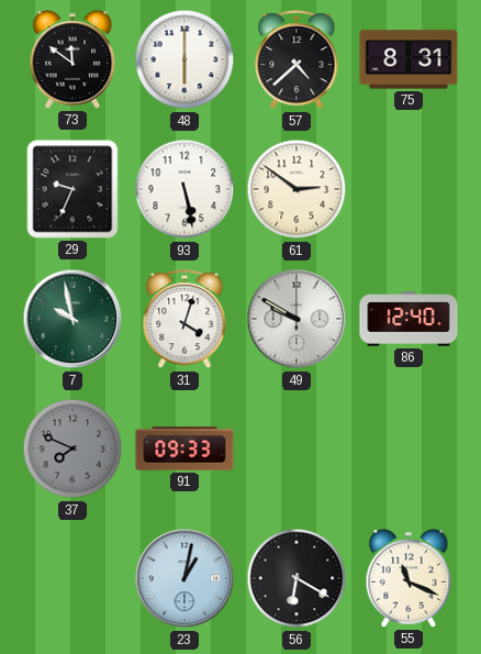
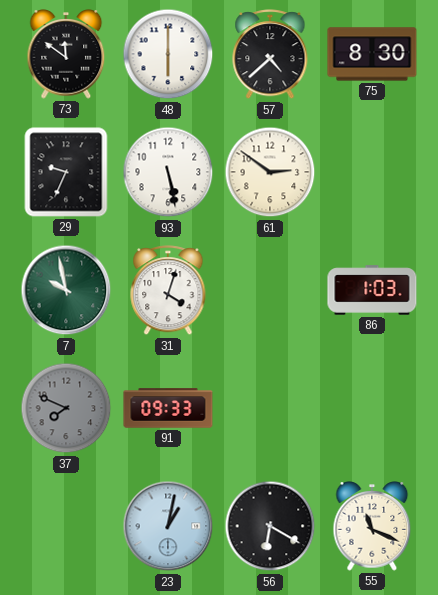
75: 8:31 -> 8:30
49: 9:50 -> none
86: 12:40 -> 1:03
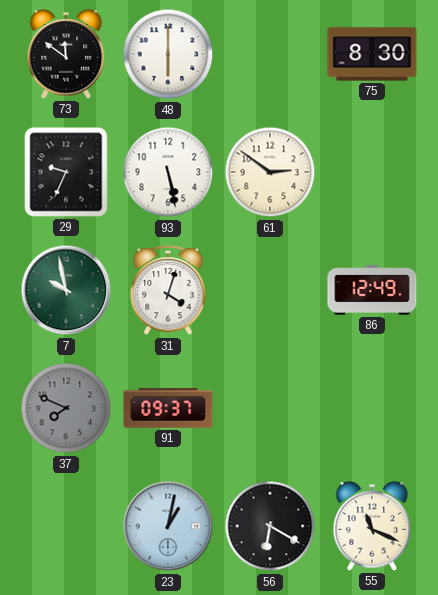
57: 4:38 -> none
86: 1:03 -> 12:49
91: 09:33 -> 09:37
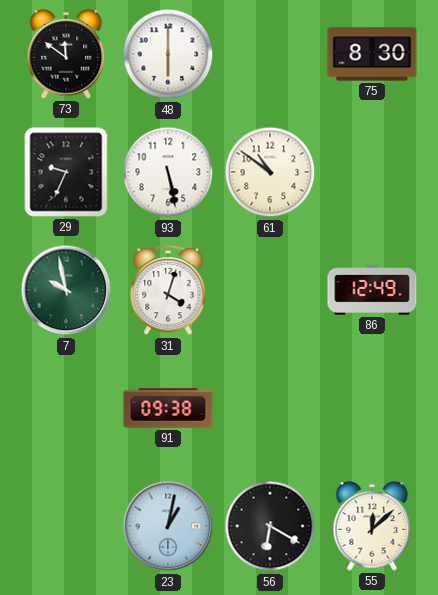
61: 2:51 -> 10:51
37: 7:49 -> none
91: 09:37 -> 09:38
55: 11:19 -> 12:08
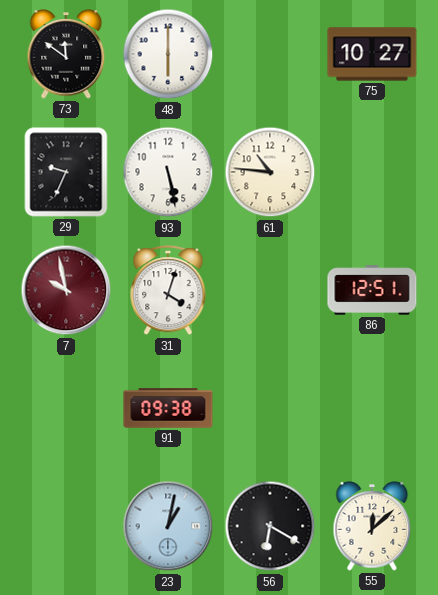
75: 8:30 -> 10:27
61: 10:51 -> 10:46
7 dial: green -> burgundy
86: 12:49 -> 12:51
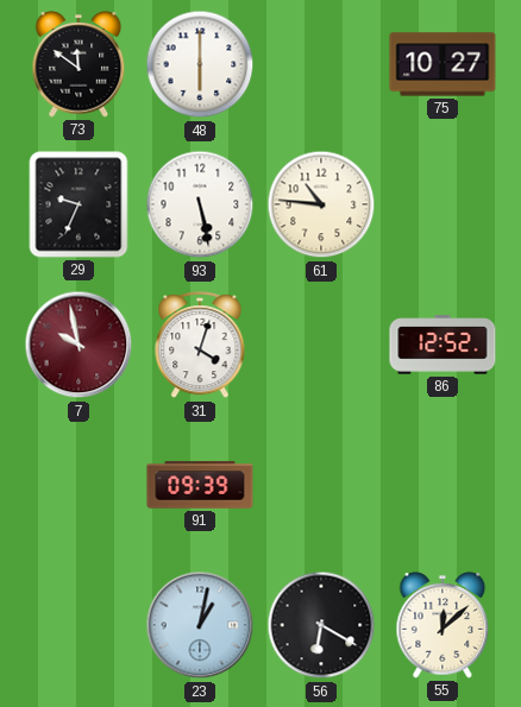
86: 12:51 -> 12:52
91: 09:38 -> 09:39
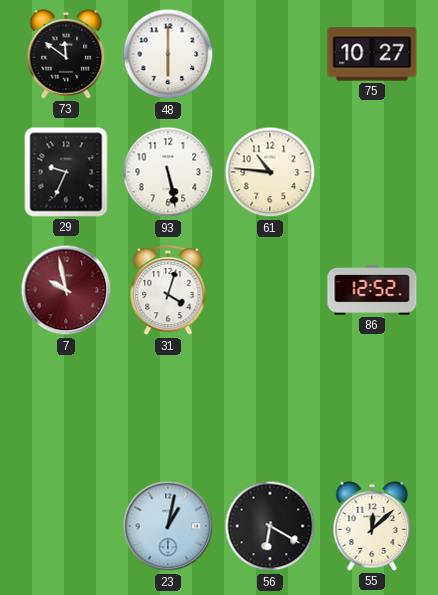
91: 09:39 -> none
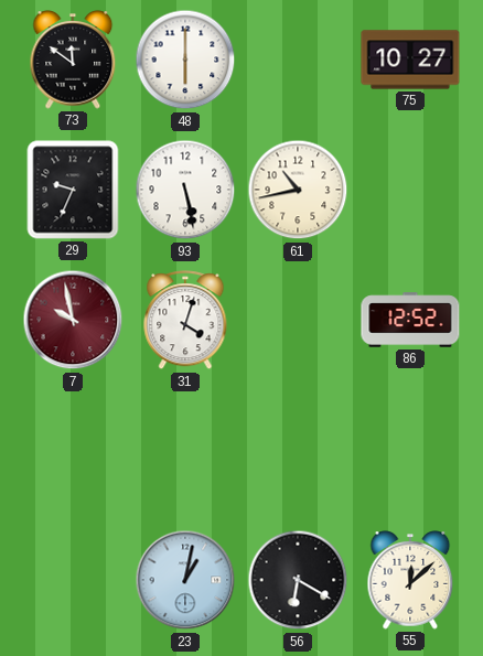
61: 10:46 -> 10:43
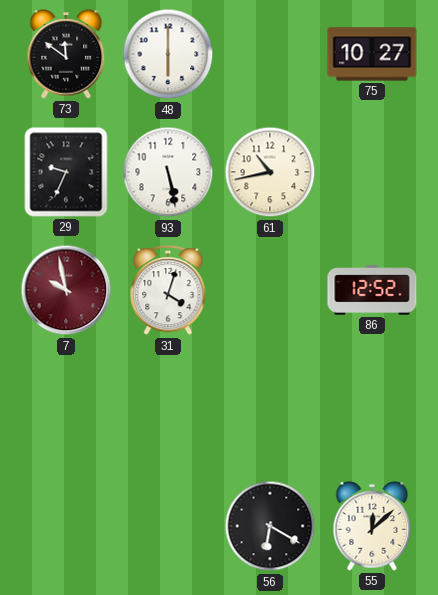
23: 1:02 -> none
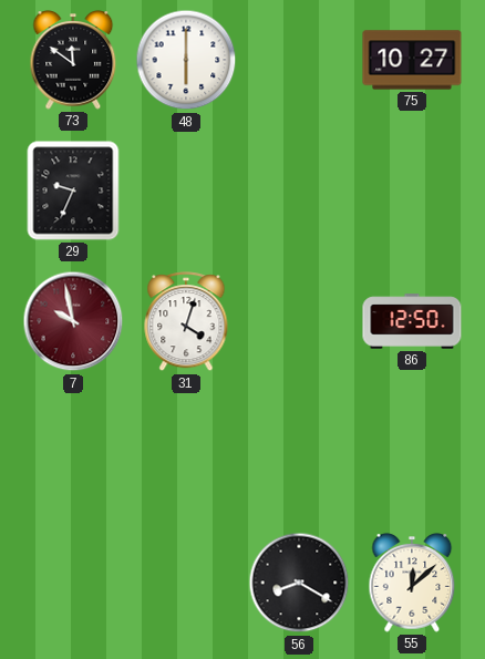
93: 5:28 -> none
61: 10:43 -> none
86: 12:52 -> 12:50
56: 6:20 -> 8:20
